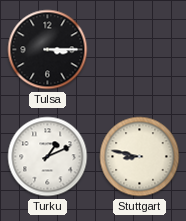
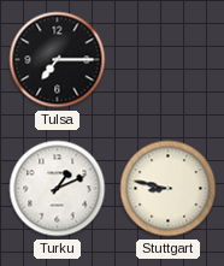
Tulsa: 3:15 -> 7:15
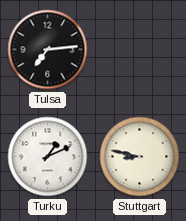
Tulsa: 7:15 -> 7:14
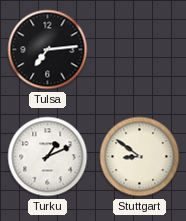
Stuttgart: 8:47 -> 8:51
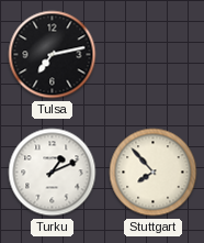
Tulsa: 7:14 -> 7:13
Stuttgart: 8:51 -> 7:53
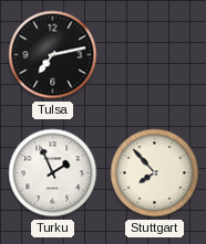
Turku: 1:11 -> 1:56
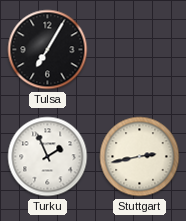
Tulsa: 7:13 -> 7:05
Stuttgart: 7:53 -> 2:43
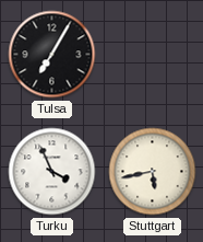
Turku: 1:56 -> 3:56
Stuttgart: 2:43 -> 5:43
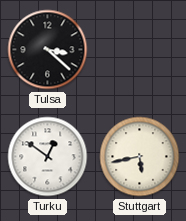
Tulsa: 7:05 -> 3:22
Turku: 3:56 -> 12:51
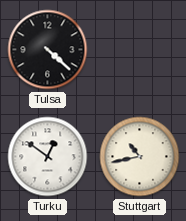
Tulsa: 3:22 -> 4:22
Stuttgart: 5:43 -> 10:43
